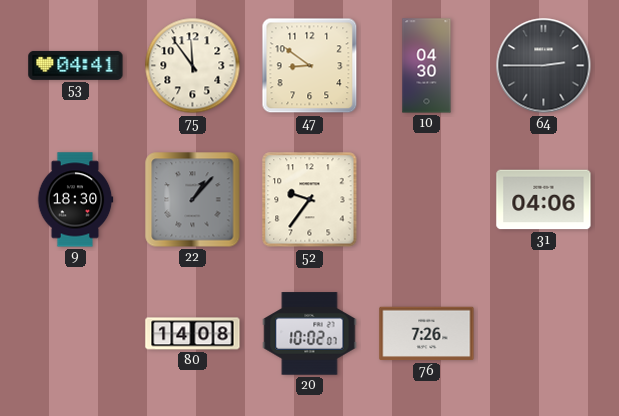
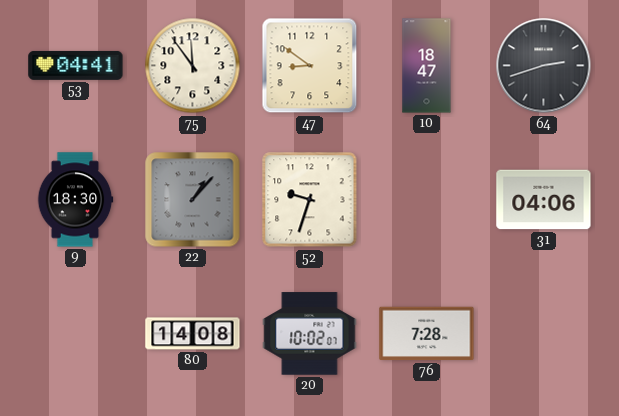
10: 04:30 -> 18:47
64: 2:45 -> 2:42
52: 9:36 -> 9:33
76: 7:26 -> 7:28
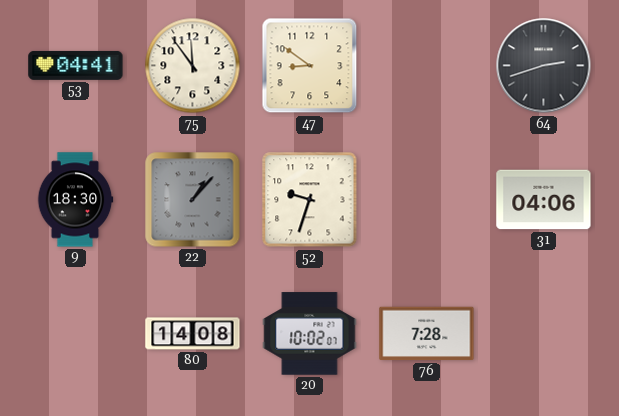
10: 18:47 -> none
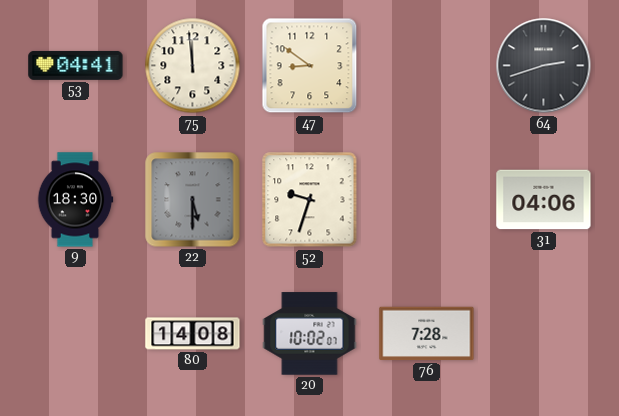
75: 11:54 -> 11:59
22: 1:07 -> 5:30
